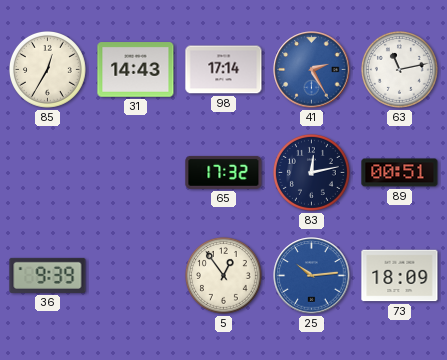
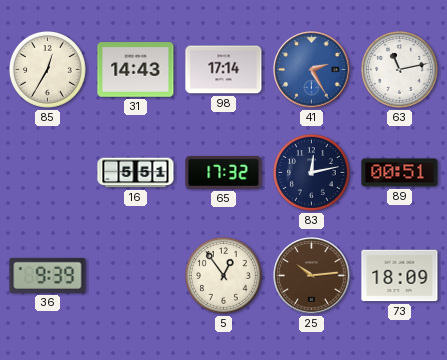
16: none -> 5:51
25 dial: blue -> brown
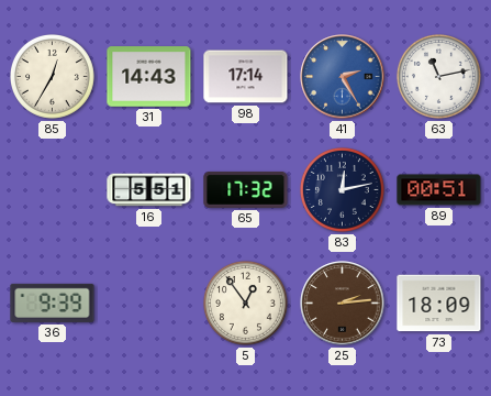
25: 10:14 -> 2:14
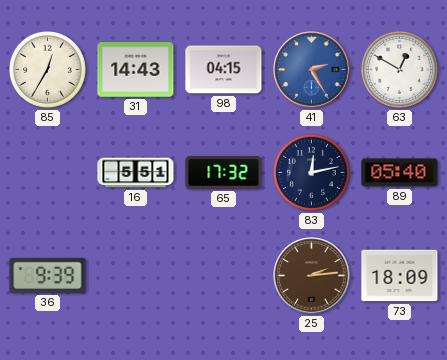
98: 17:14 -> 04:15
63: 11:13 -> 12:50
89: 00:51 -> 05:40
5: 12:54 -> none
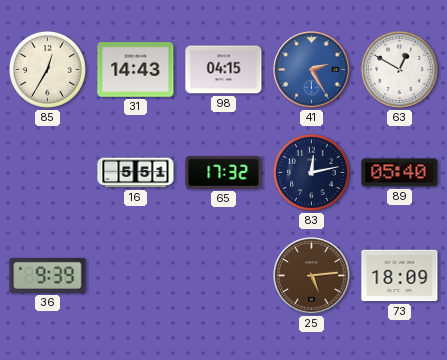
25: 2:14 -> 5:14
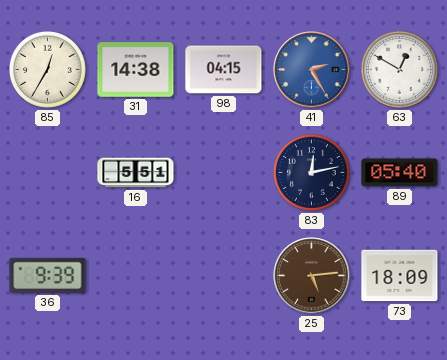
31: 14:43 -> 14:38
65: 17:32 -> none
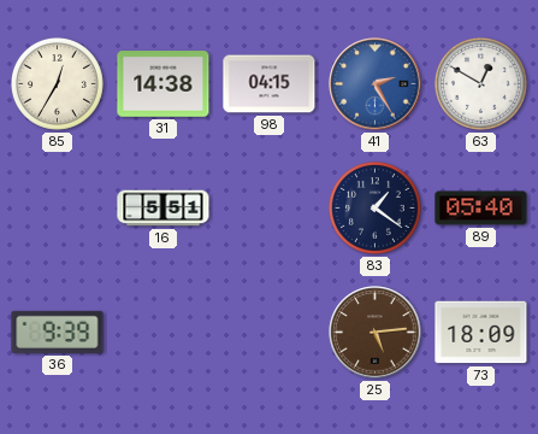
83: 12:13 -> 1:21
